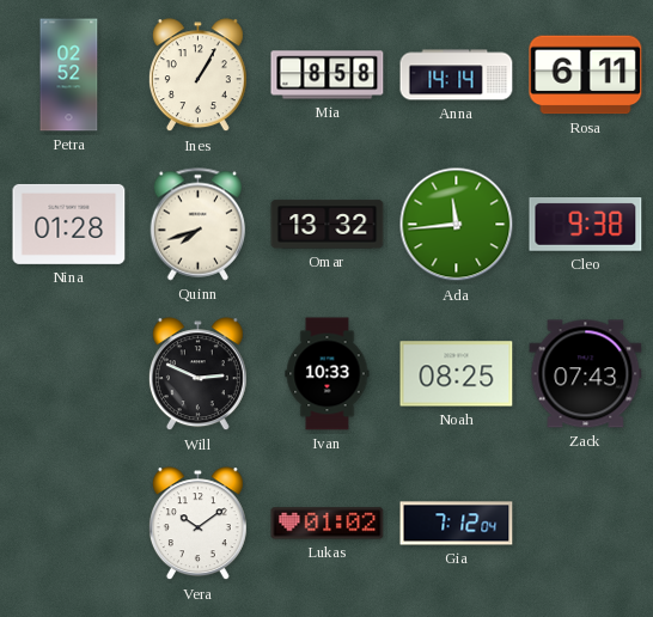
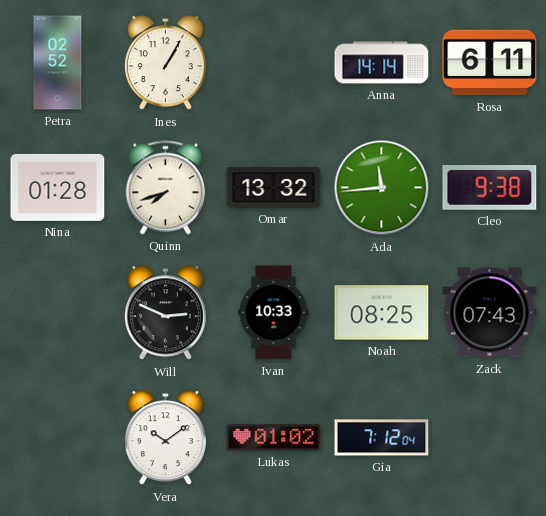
Mia: 8:58 -> none
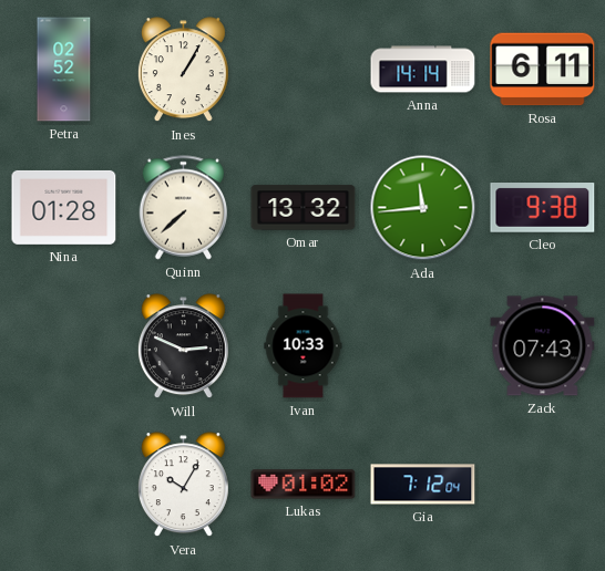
Quinn: 7:42 -> 7:38
Noah: 08:25 -> none
Vera: 10:09 -> 10:05
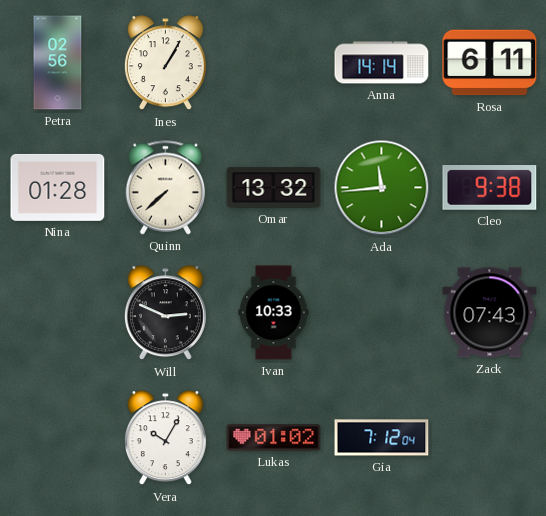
Petra: 02:52 -> 02:56
